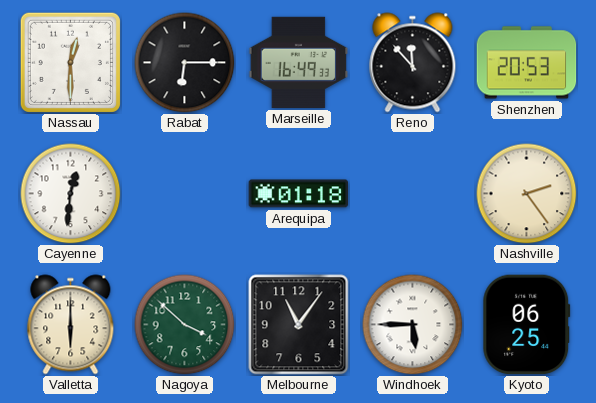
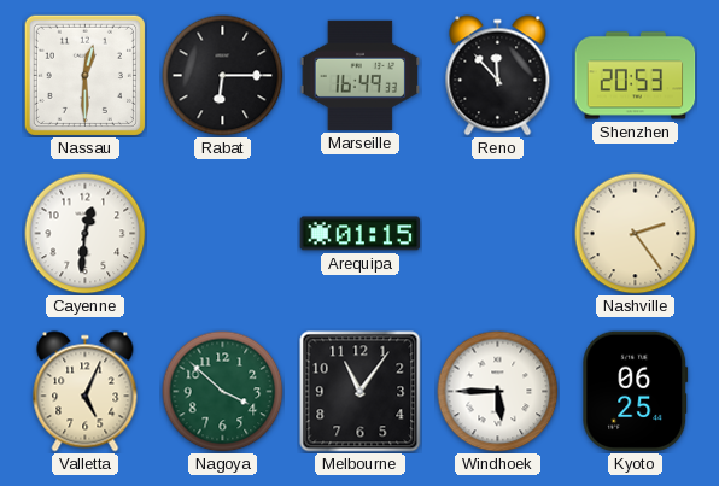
Arequipa: 01:18 -> 01:15
Valletta: 6:00 -> 5:04
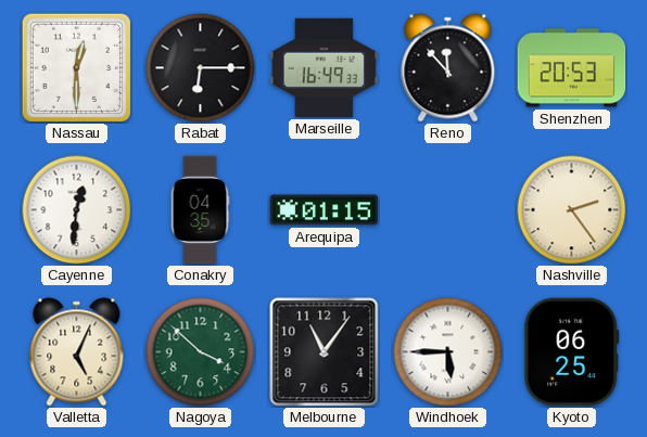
Conakry: none -> 04:35
